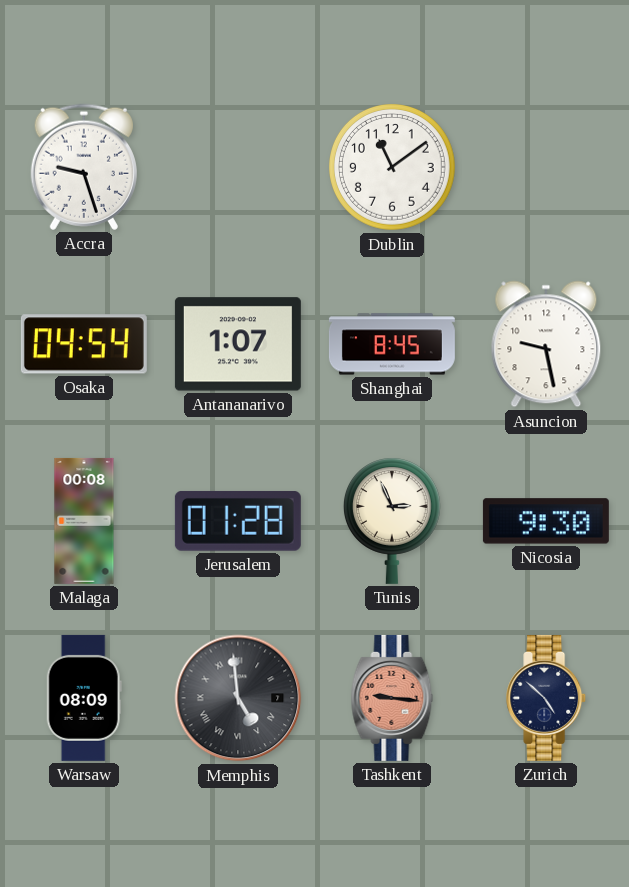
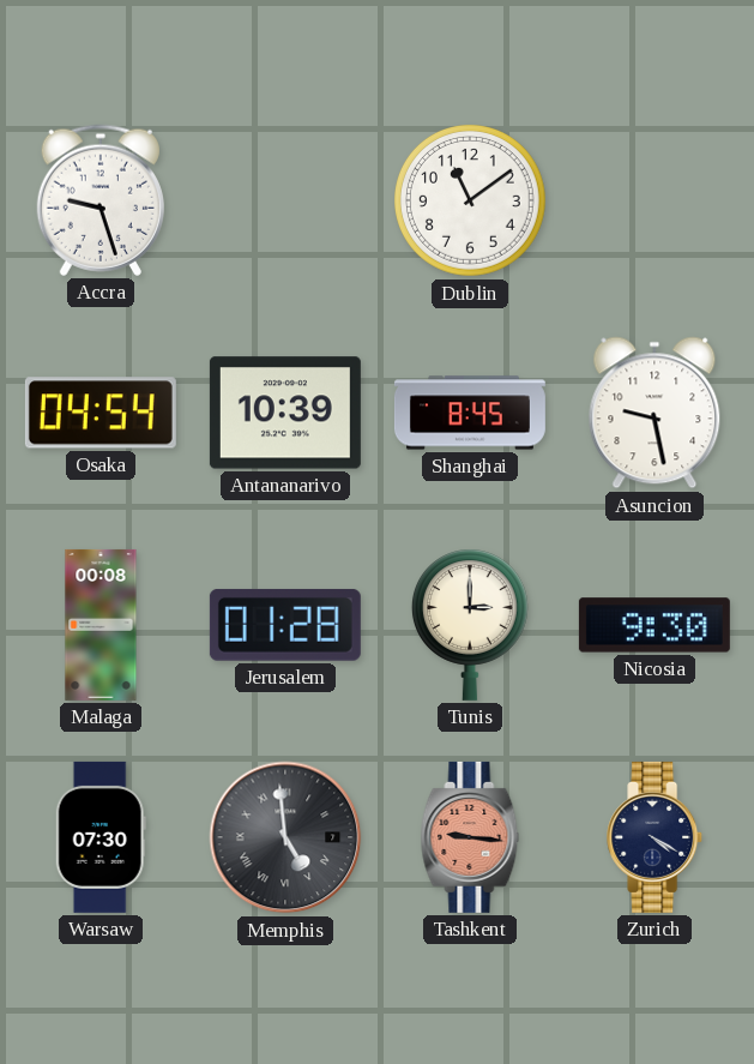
Antananarivo: 1:07 -> 10:39
Tunis: 2:56 -> 3:00
Warsaw: 08:09 -> 07:30
Zurich: 4:52 -> 4:20
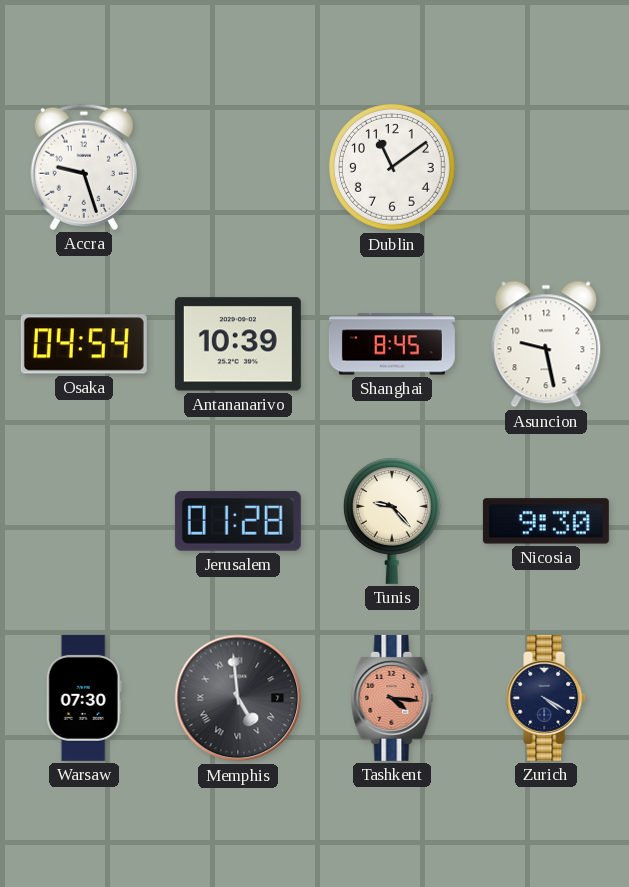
Malaga: 00:08 -> none
Tunis: 3:00 -> 9:23
Tashkent: 9:16 -> 4:16
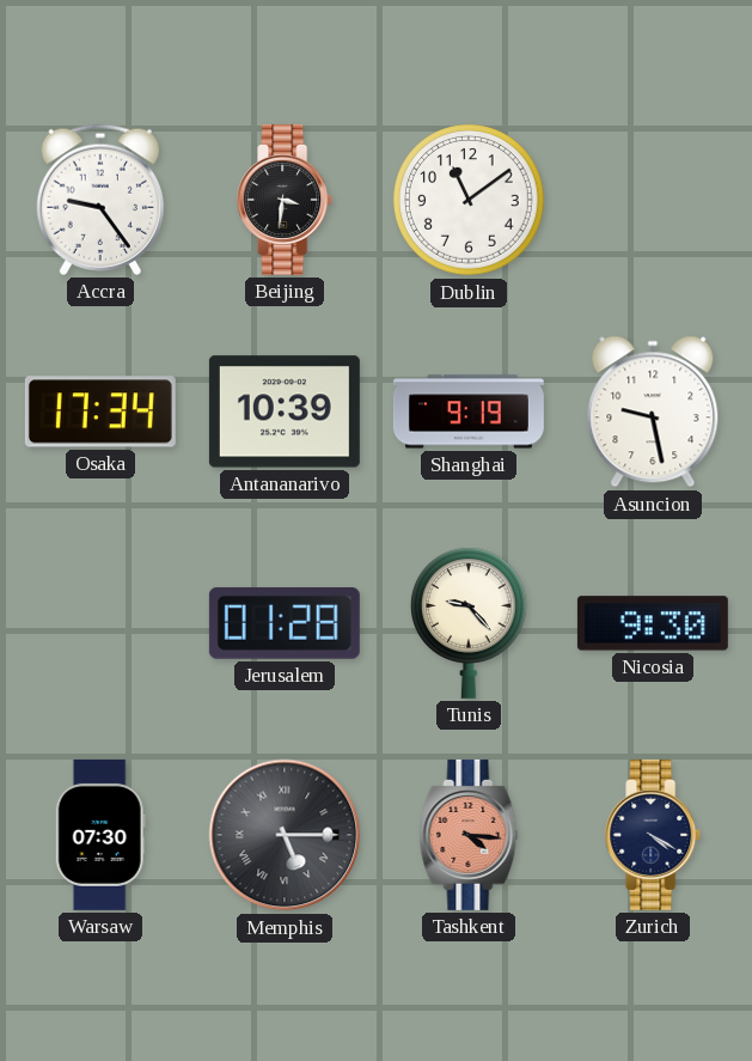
Accra: 9:27 -> 9:24
Beijing: none -> 3:31
Osaka: 04:54 -> 17:34
Shanghai: 8:45 -> 9:19
Memphis: 4:59 -> 5:15
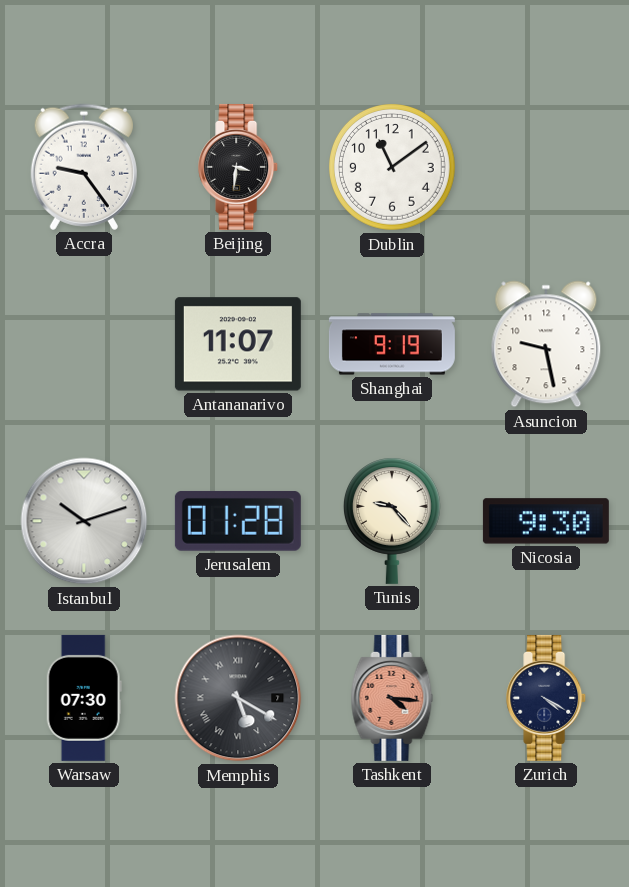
Osaka: 17:34 -> none
Antananarivo: 10:39 -> 11:07
Istanbul: none -> 10:12
Memphis: 5:15 -> 5:20
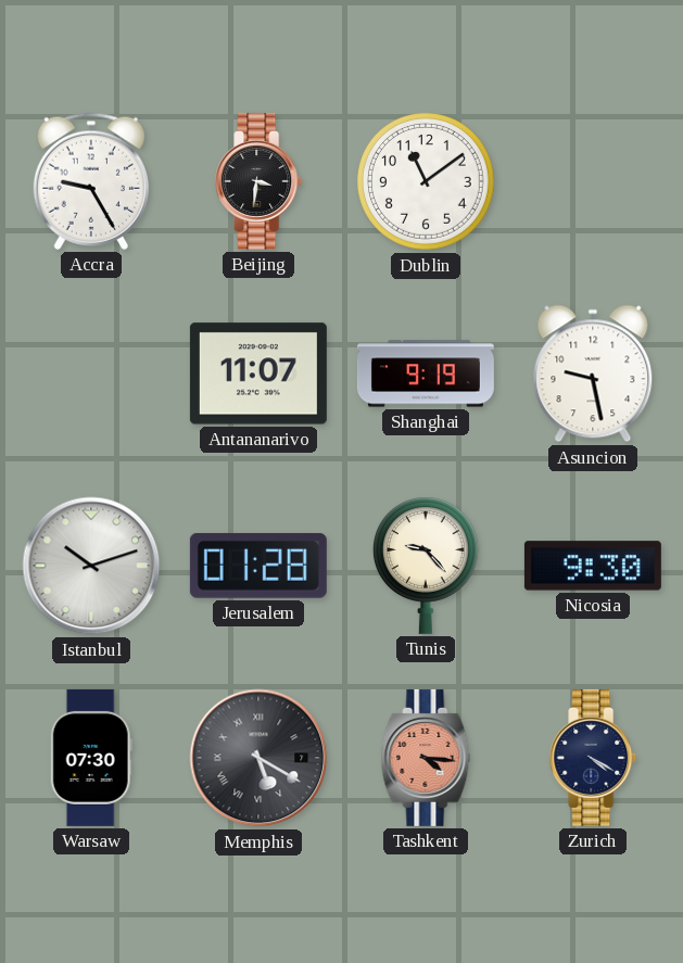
Accra: 9:24 -> 9:25
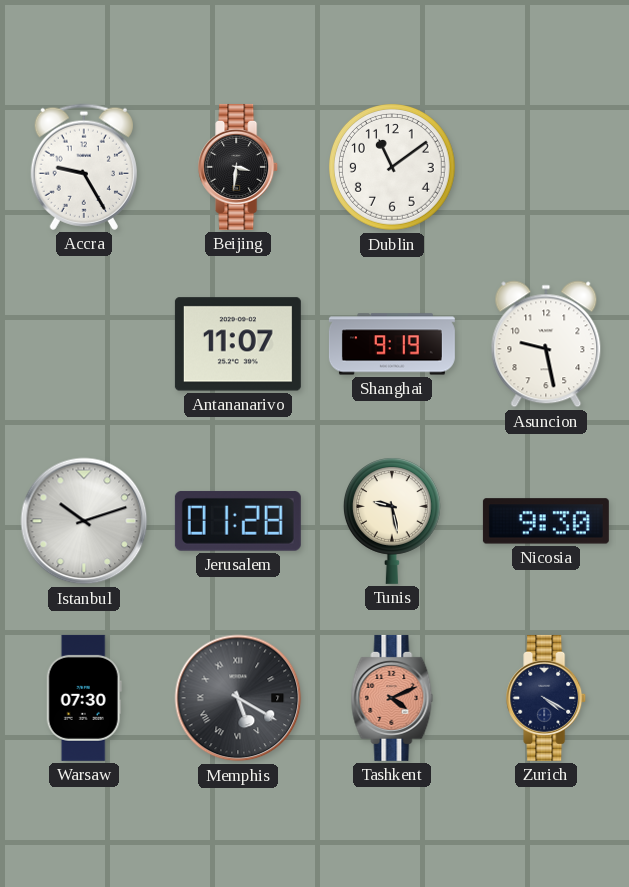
Tunis: 9:23 -> 9:28
Tashkent: 4:16 -> 4:11
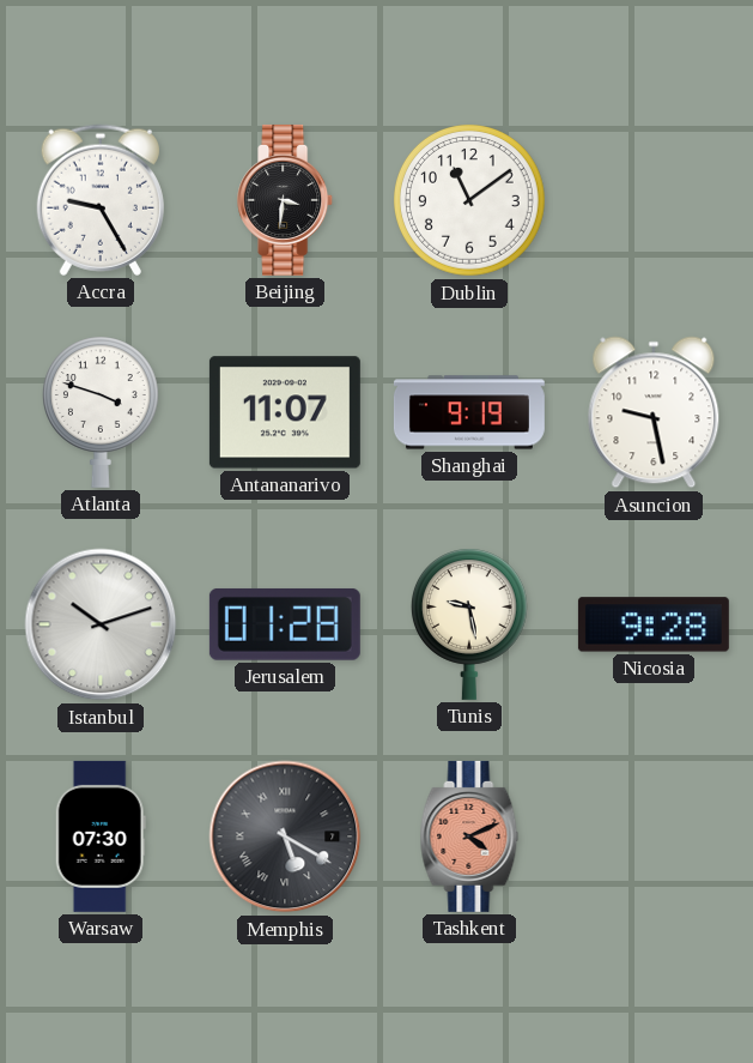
Atlanta: none -> 3:48
Nicosia: 9:30 -> 9:28
Zurich: 4:20 -> none
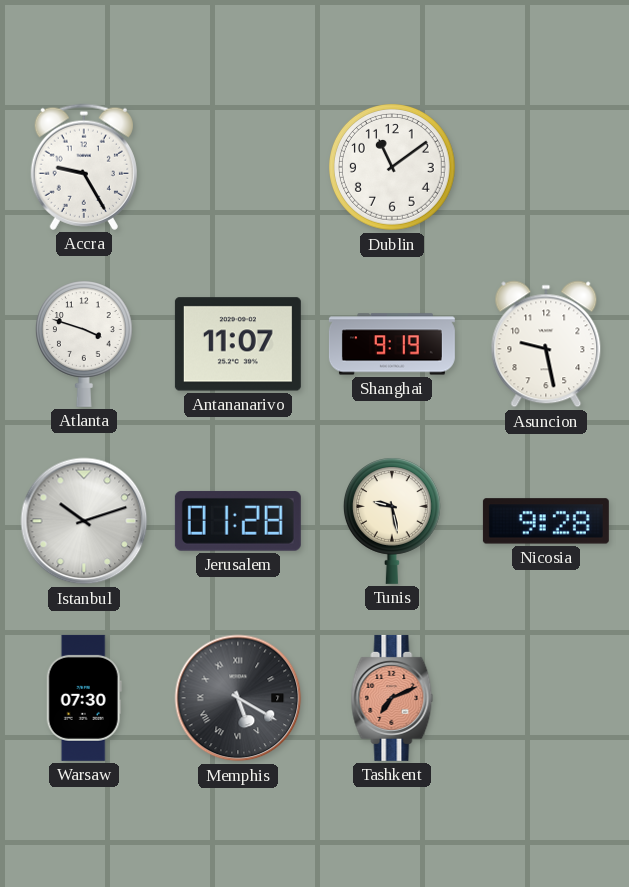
Beijing: 3:31 -> none
Tashkent: 4:11 -> 7:11
